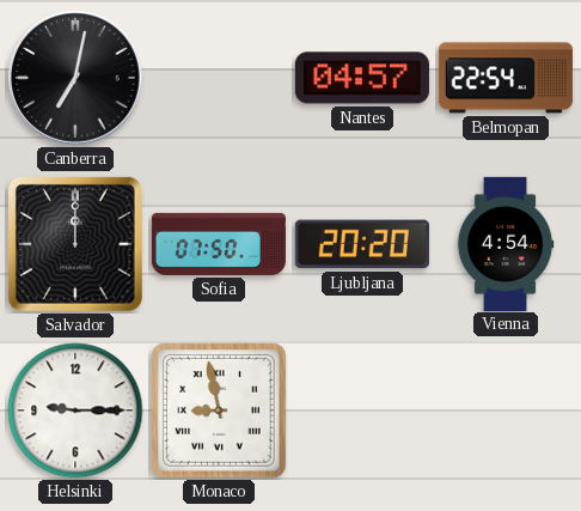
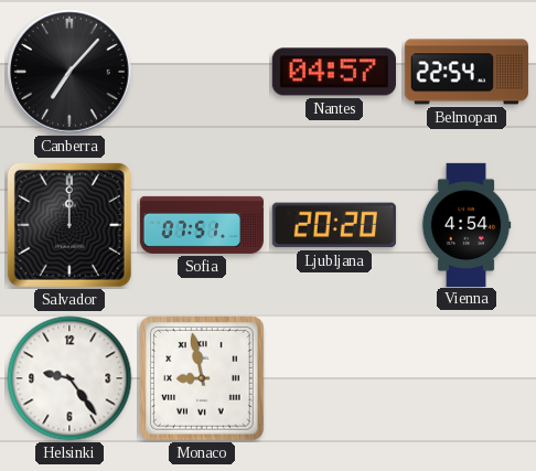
Canberra: 7:02 -> 7:07
Sofia: 07:50 -> 07:51
Helsinki: 9:15 -> 9:24
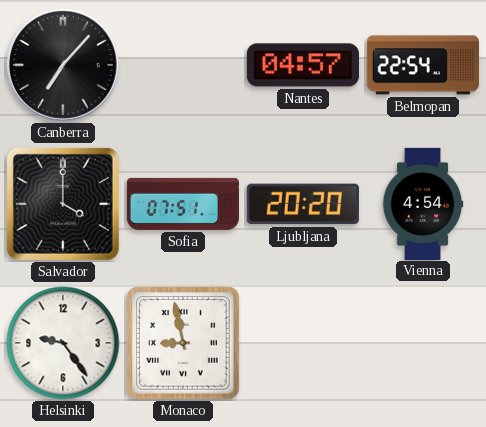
Salvador: 12:00 -> 4:00
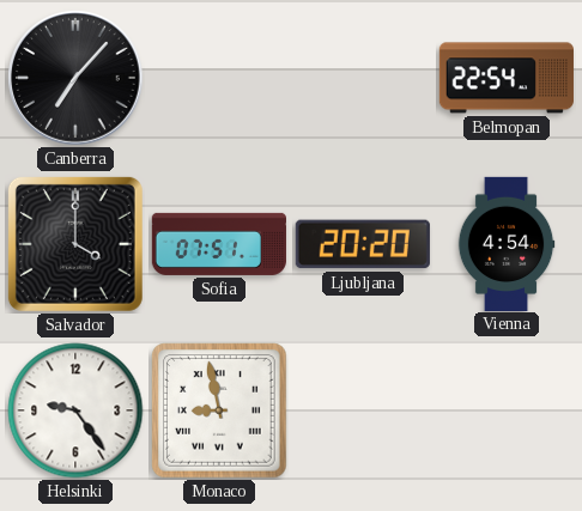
Nantes: 04:57 -> none
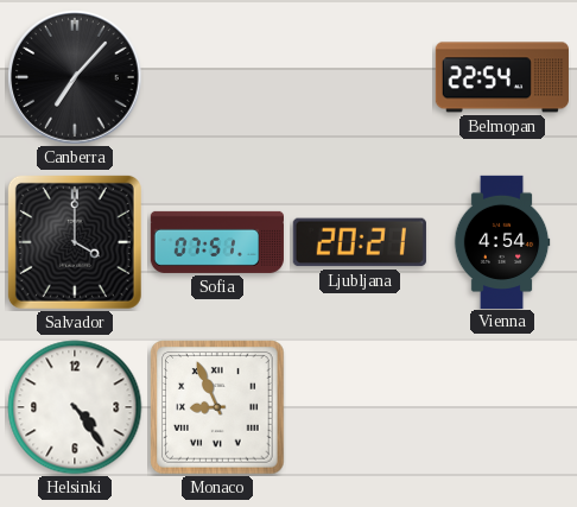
Ljubljana: 20:20 -> 20:21
Helsinki: 9:24 -> 4:24
Monaco: 8:58 -> 8:56
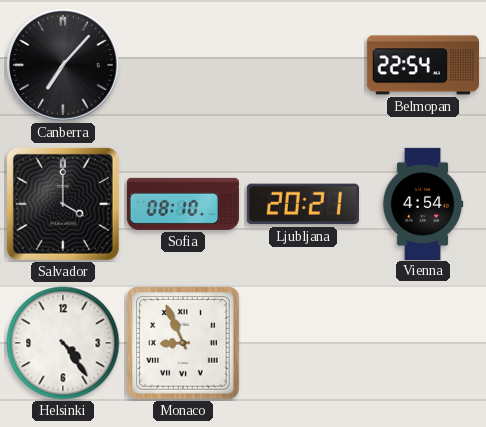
Sofia: 07:51 -> 08:10
